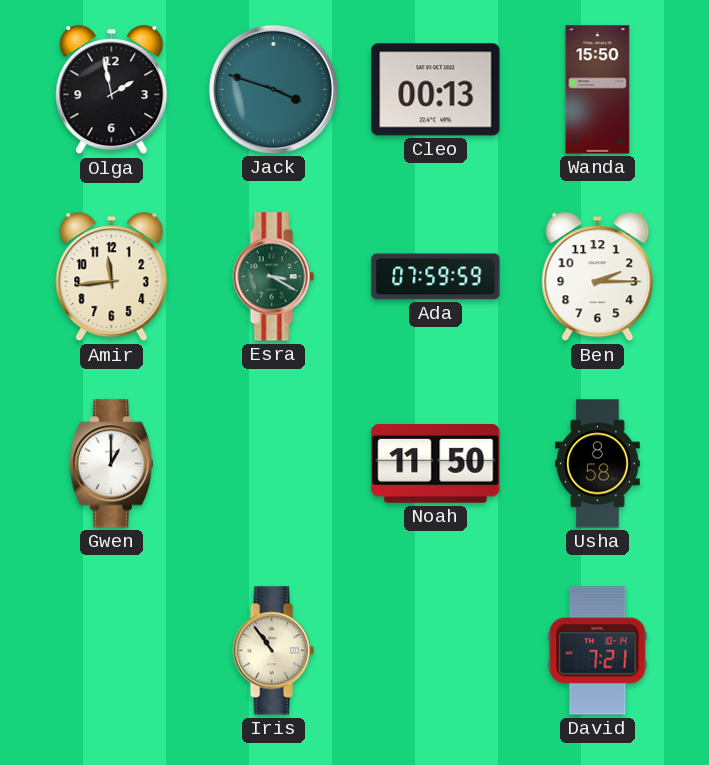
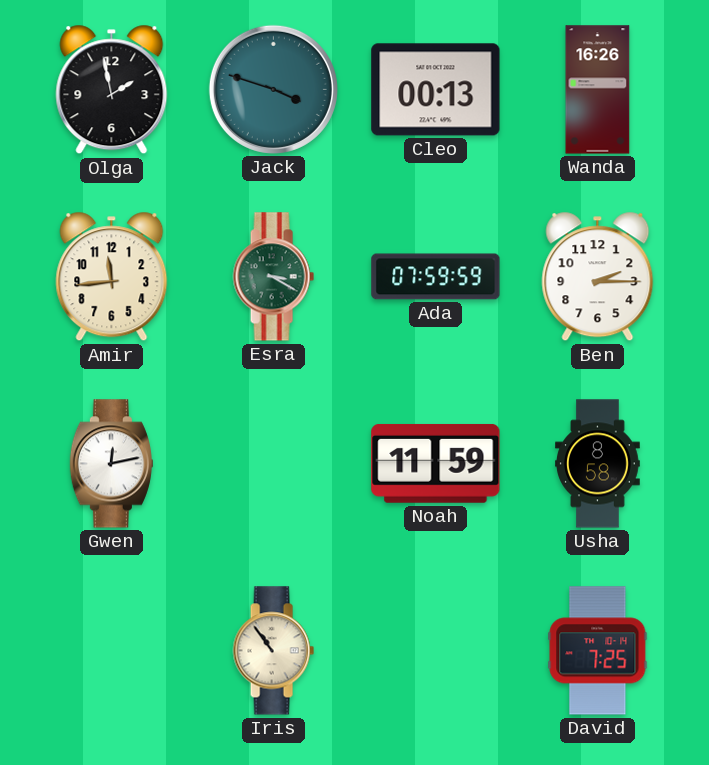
Wanda: 15:50 -> 16:26
Gwen: 1:00 -> 12:13
Noah: 11:50 -> 11:59
David: 7:21 -> 7:25
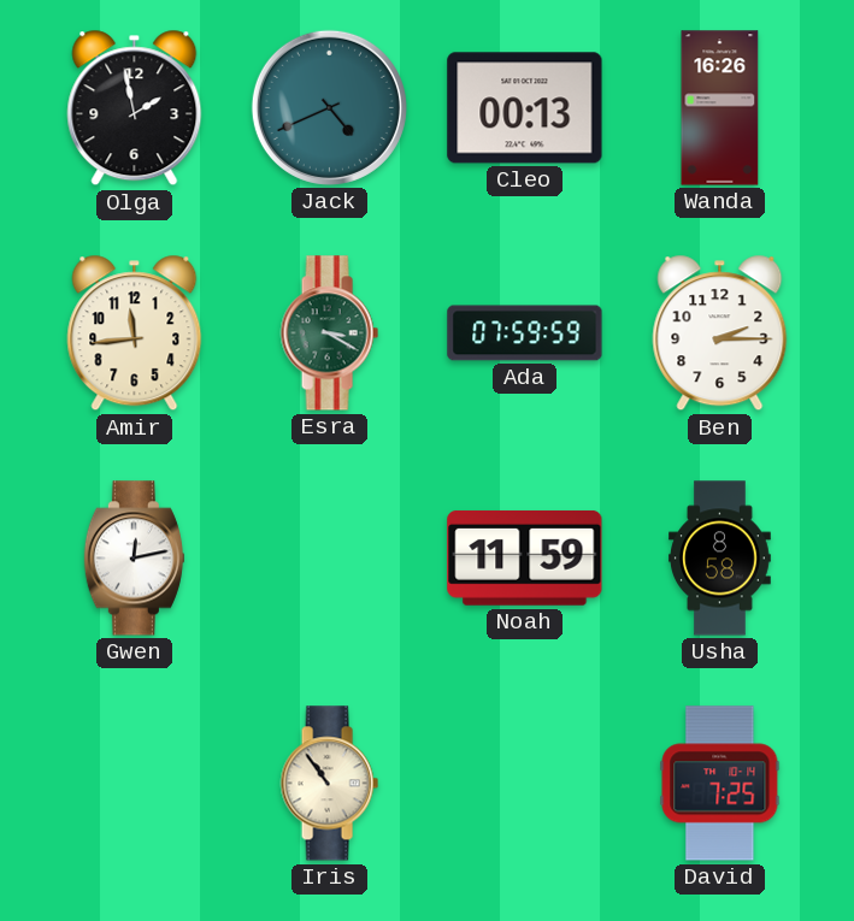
Jack: 3:48 -> 4:41
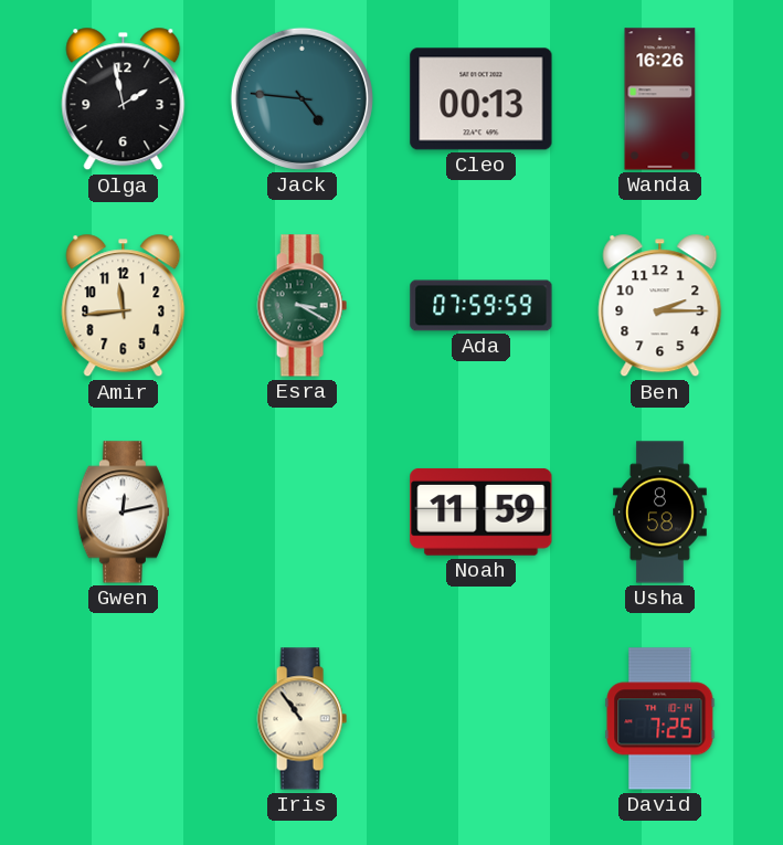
Jack: 4:41 -> 4:46
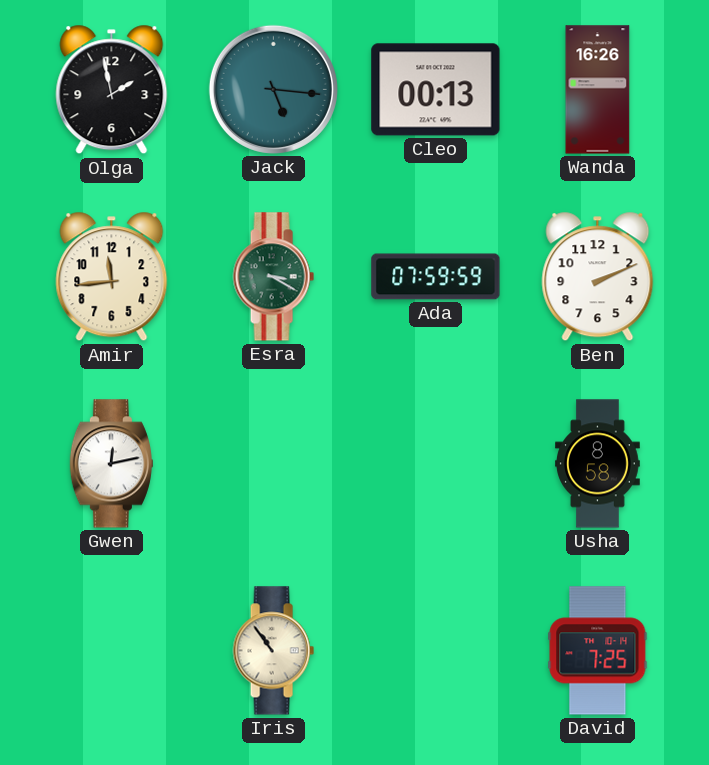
Jack: 4:46 -> 5:16
Ben: 2:15 -> 2:11
Noah: 11:59 -> none
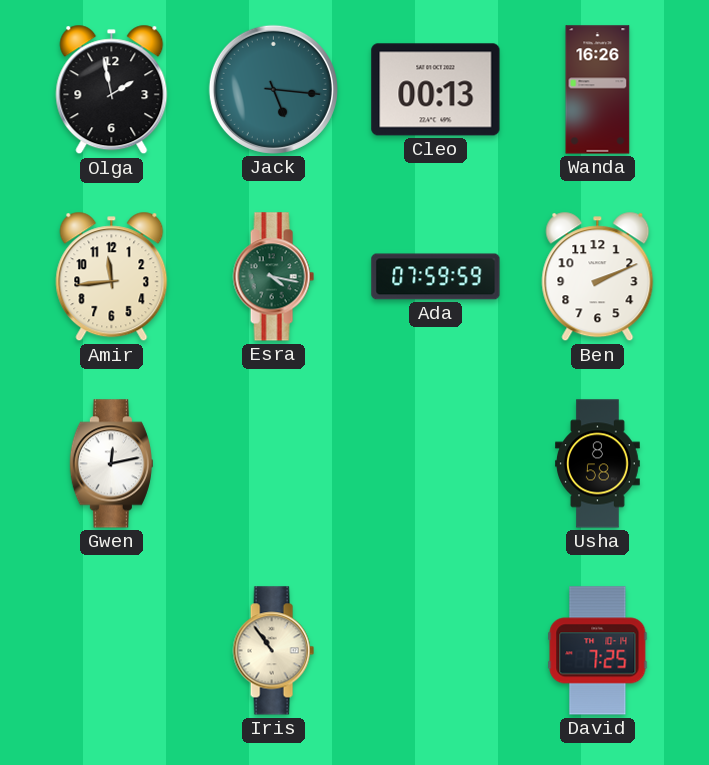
Esra: 3:20 -> 4:17
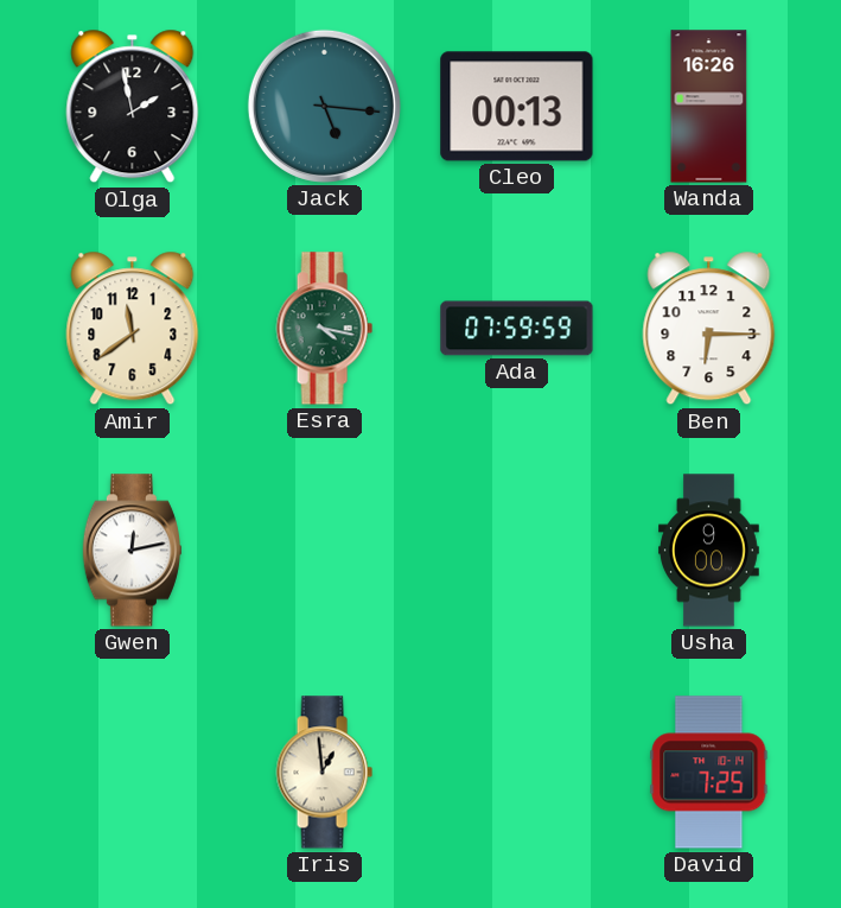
Amir: 11:44 -> 11:39
Ben: 2:11 -> 6:15
Usha: 8:58 -> 9:00
Iris: 10:54 -> 12:59
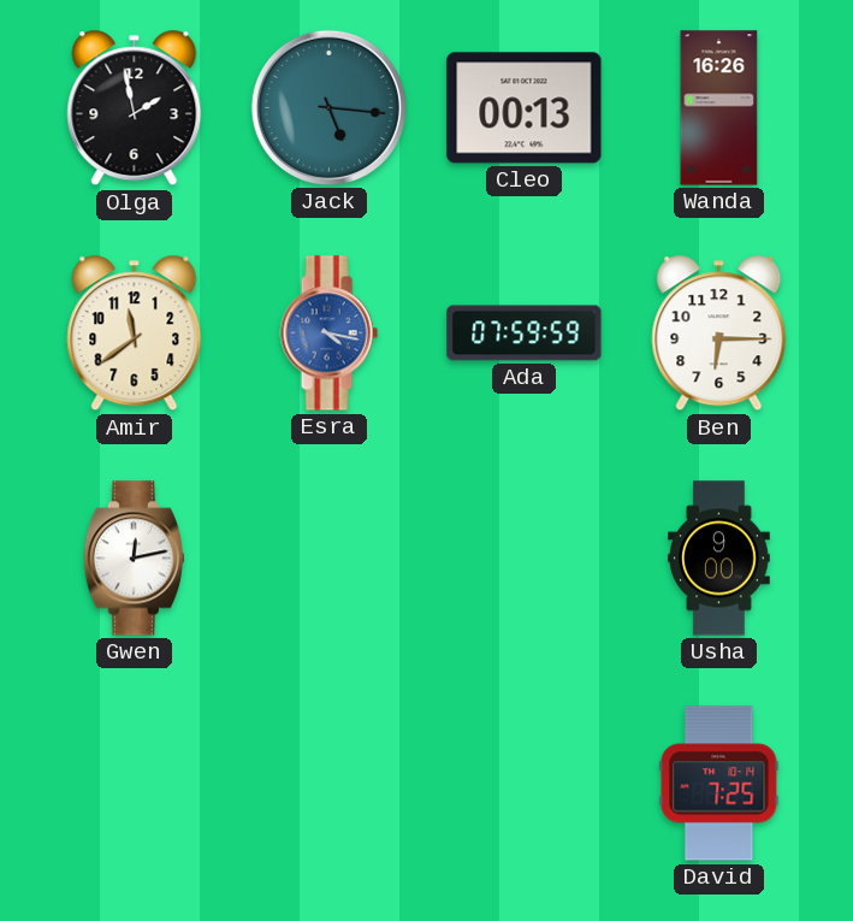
Esra dial: green -> blue
Iris: 12:59 -> none
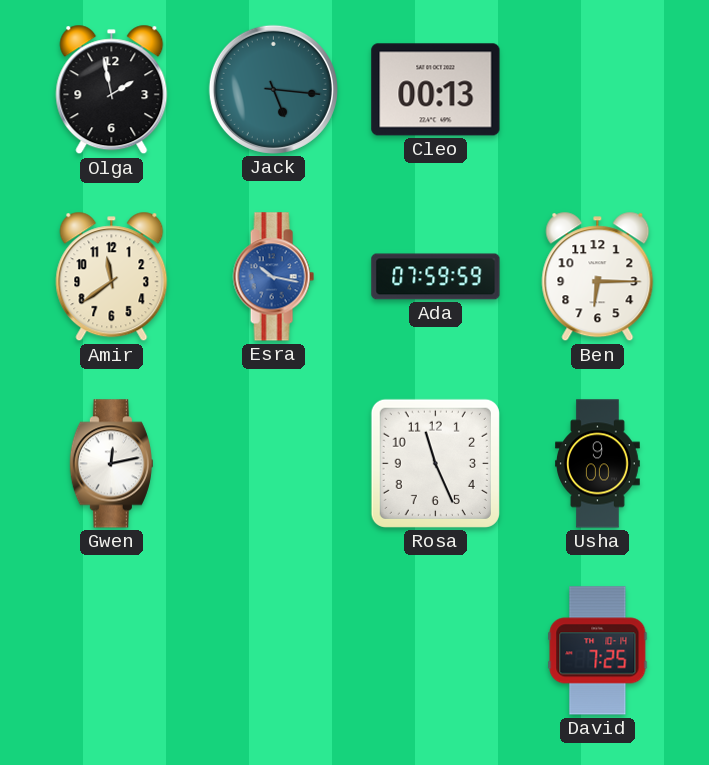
Wanda: 16:26 -> none
Esra: 4:17 -> 10:17
Rosa: none -> 11:26
